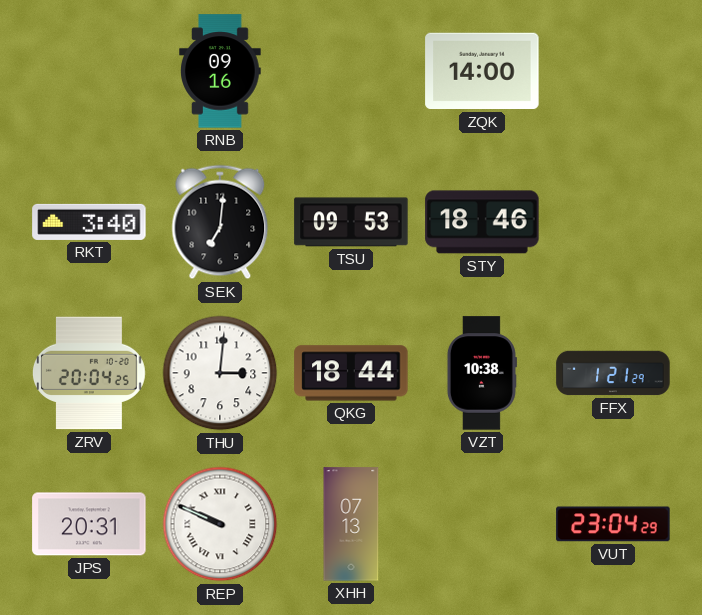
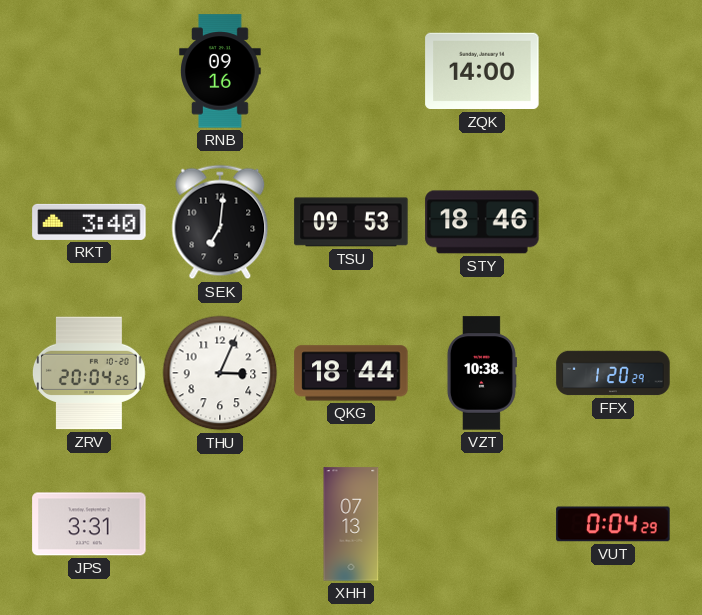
THU: 3:01 -> 3:04
FFX: 1:21 -> 1:20
JPS: 20:31 -> 3:31
REP: 9:49 -> none
VUT: 23:04 -> 0:04
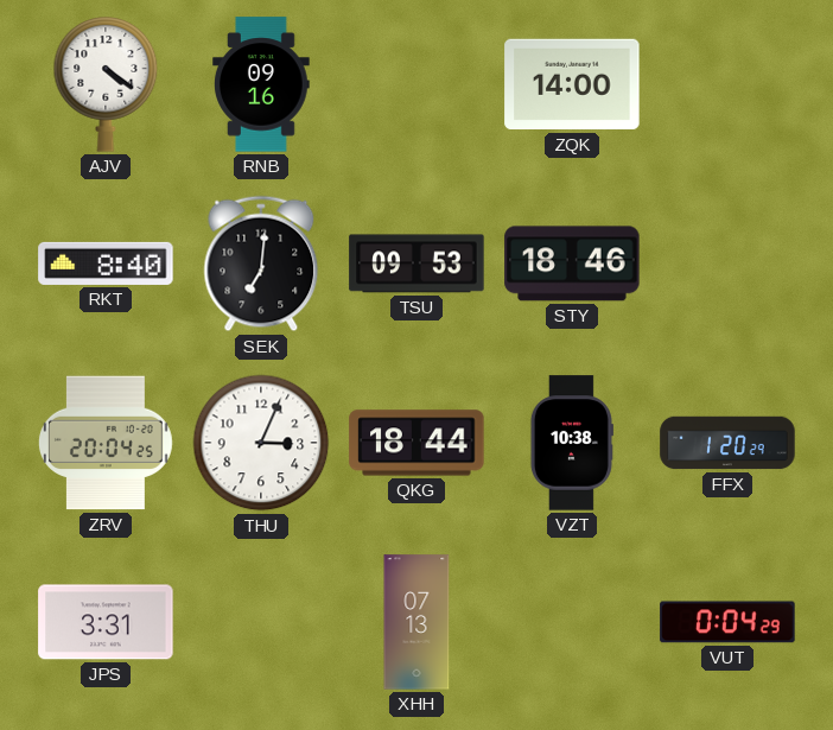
AJV: none -> 4:21
RKT: 3:40 -> 8:40
